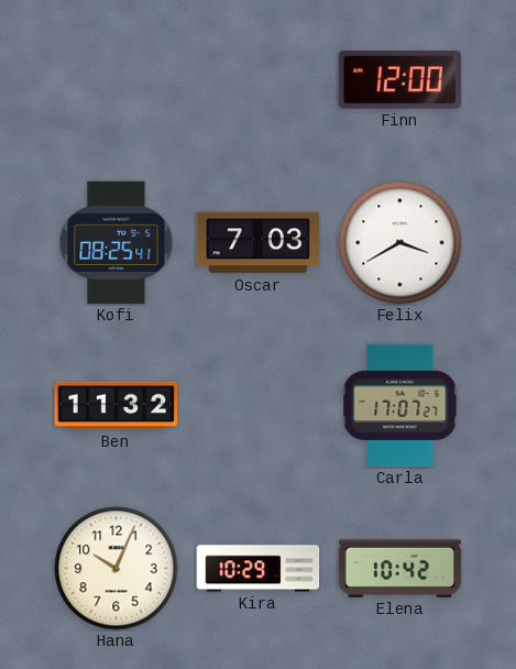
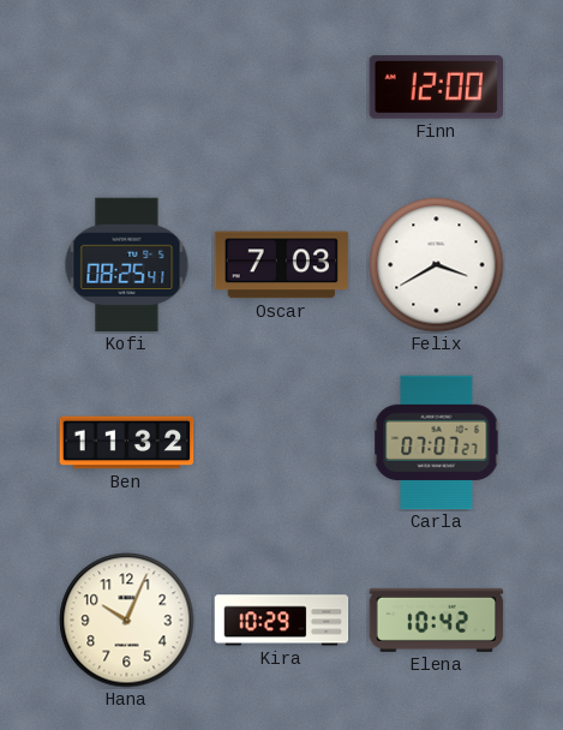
Carla: 17:07 -> 07:07
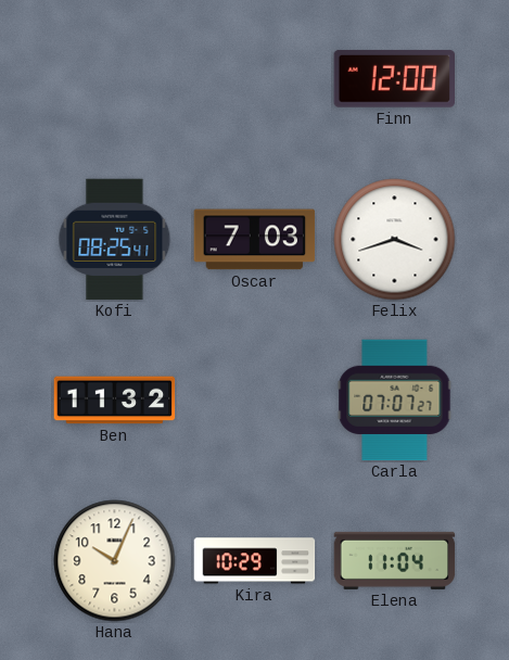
Felix: 3:40 -> 3:42
Elena: 10:42 -> 11:04
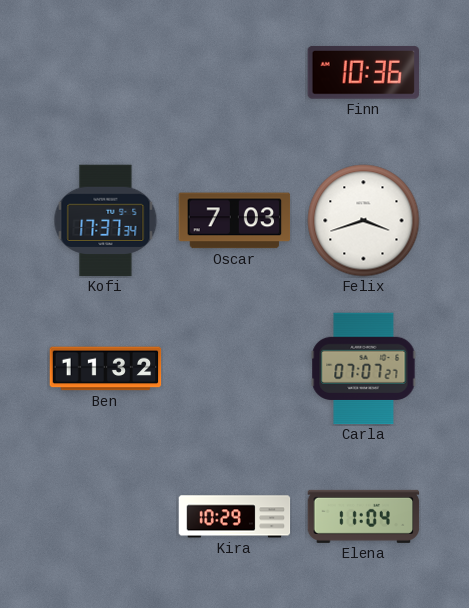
Finn: 12:00 -> 10:36
Kofi: 08:25 -> 17:37
Hana: 10:04 -> none
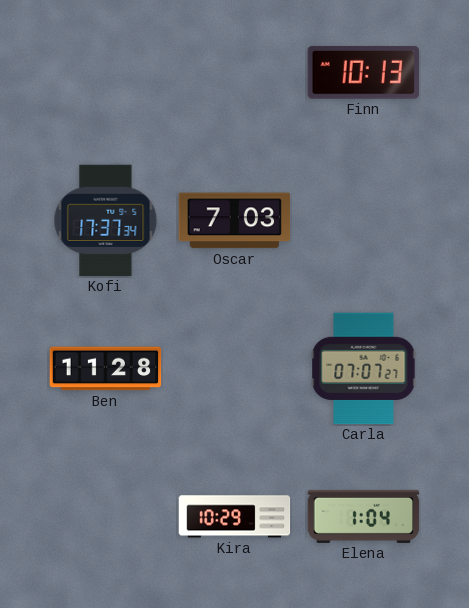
Finn: 10:36 -> 10:13
Felix: 3:42 -> none
Ben: 11:32 -> 11:28
Elena: 11:04 -> 1:04
